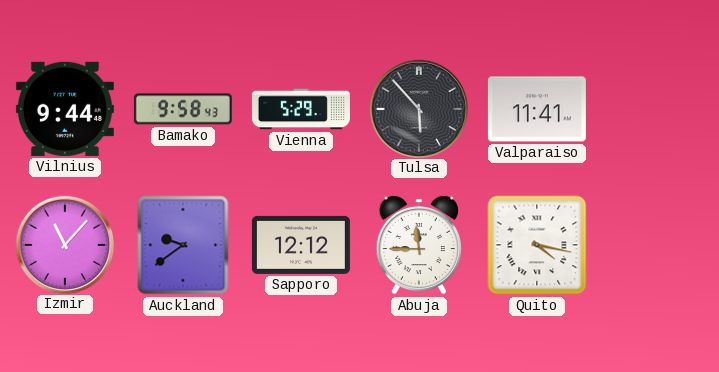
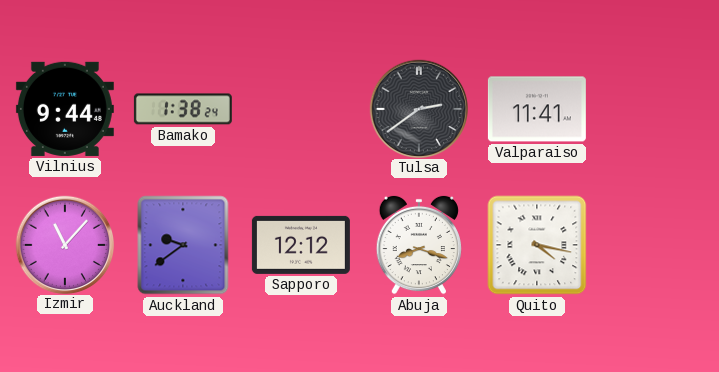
Bamako: 9:58 -> 1:38
Vienna: 5:29 -> none
Tulsa: 5:53 -> 2:39
Abuja: 11:45 -> 8:18
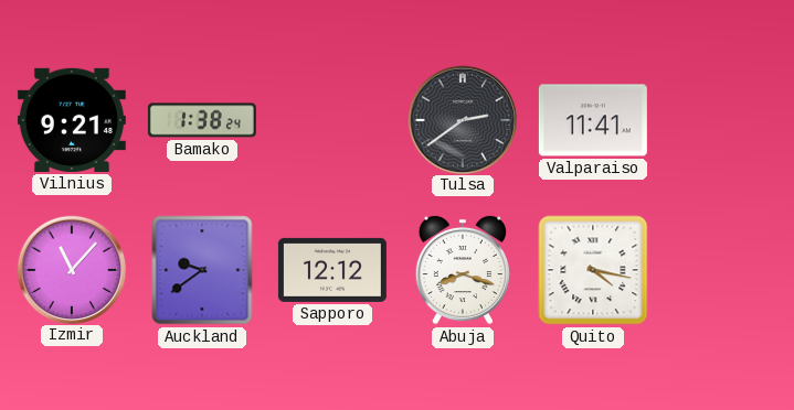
Vilnius: 9:44 -> 9:21
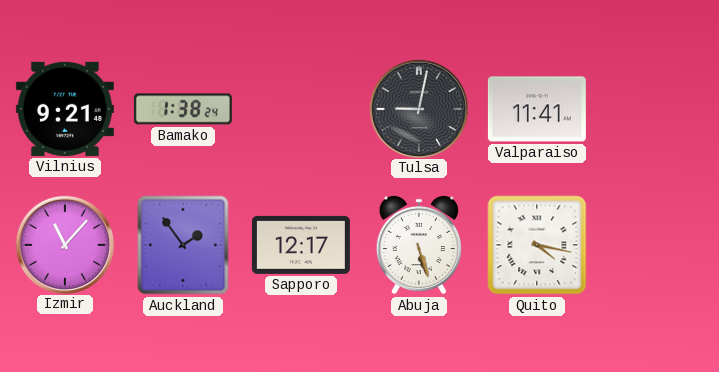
Tulsa: 2:39 -> 9:02
Auckland: 9:39 -> 1:54
Sapporo: 12:12 -> 12:17
Abuja: 8:18 -> 5:27
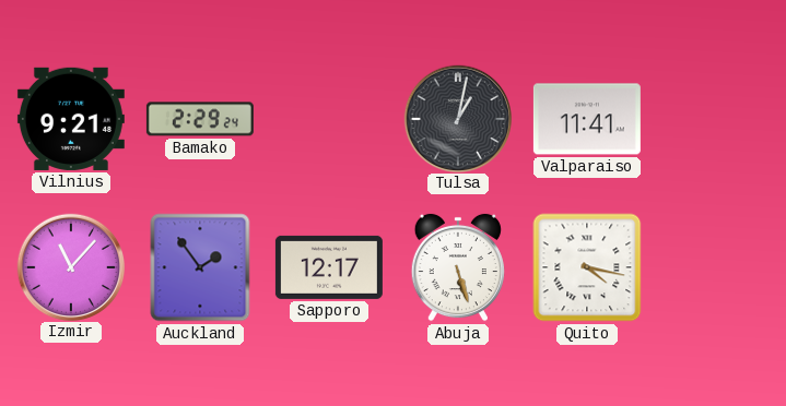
Bamako: 1:38 -> 2:29
Tulsa: 9:02 -> 1:02
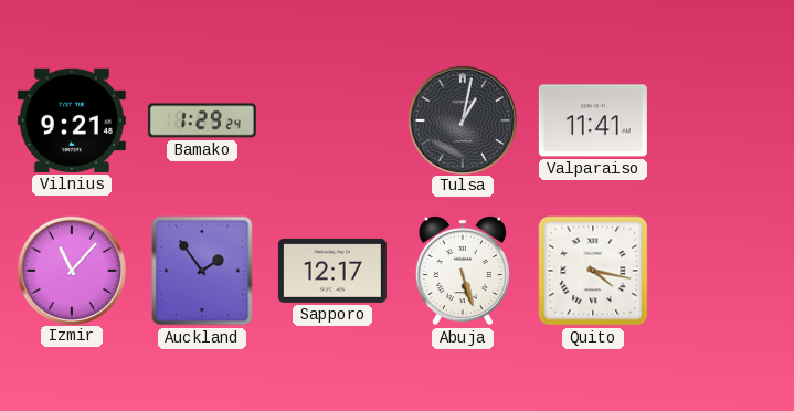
Bamako: 2:29 -> 1:29
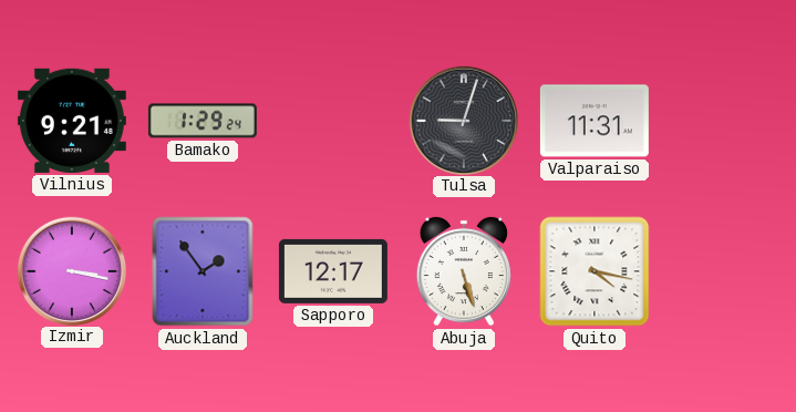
Tulsa: 1:02 -> 9:03
Valparaiso: 11:41 -> 11:31
Izmir: 11:07 -> 3:17
